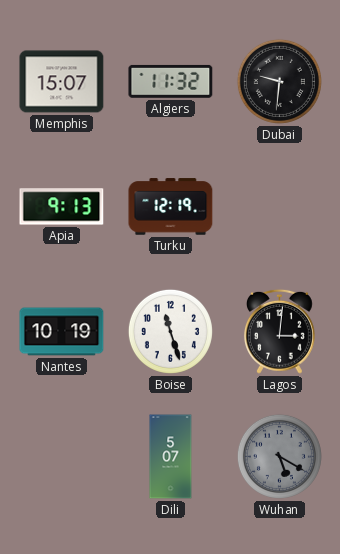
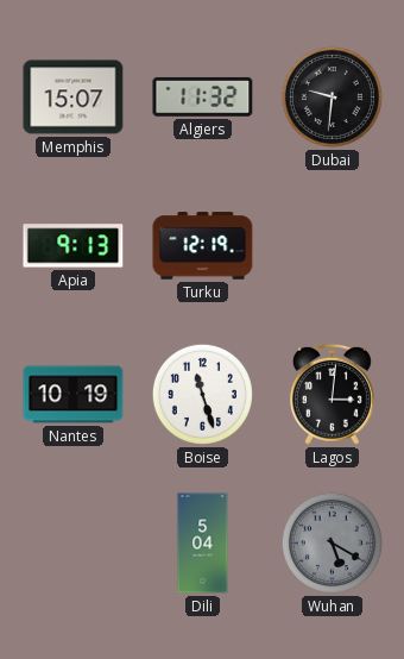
Dili: 5:07 -> 5:04
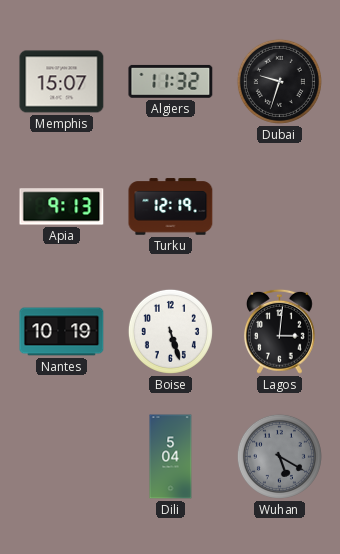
Dubai: 9:31 -> 9:33
Boise: 11:27 -> 5:27
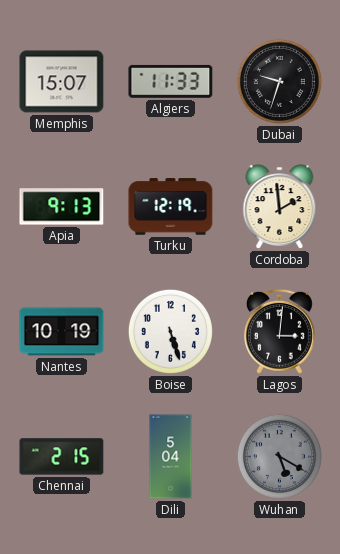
Algiers: 11:32 -> 11:33
Cordoba: none -> 1:59
Chennai: none -> 2:15
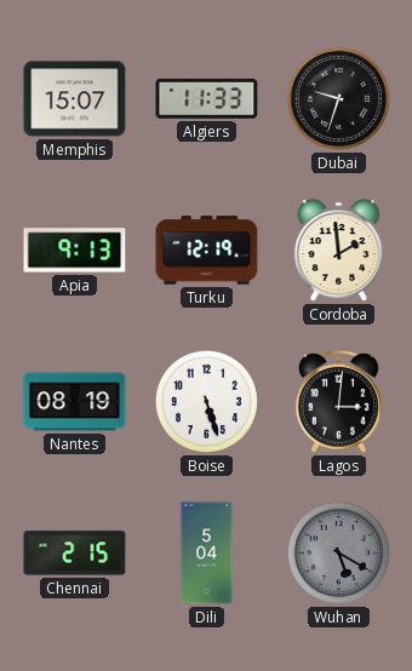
Nantes: 10:19 -> 08:19
